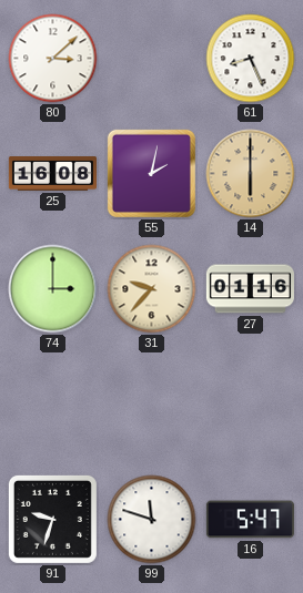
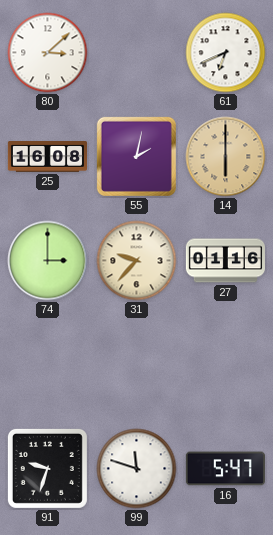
61: 8:26 -> 6:41
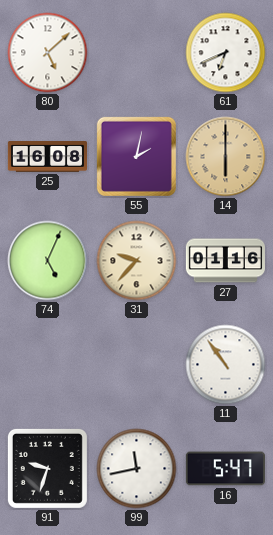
80: 3:08 -> 5:08
74: 3:00 -> 5:04
11: none -> 10:54
99: 11:48 -> 11:43
